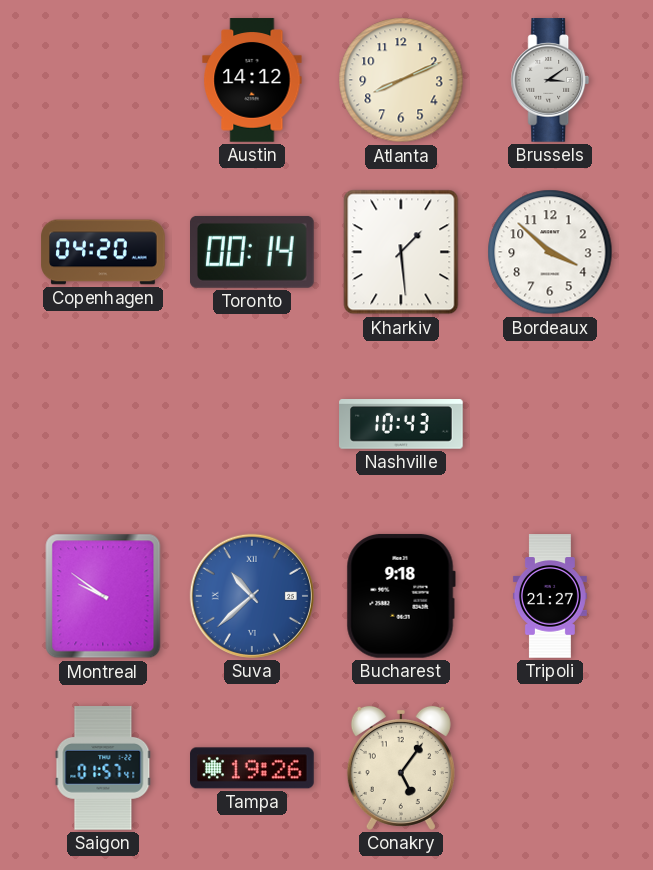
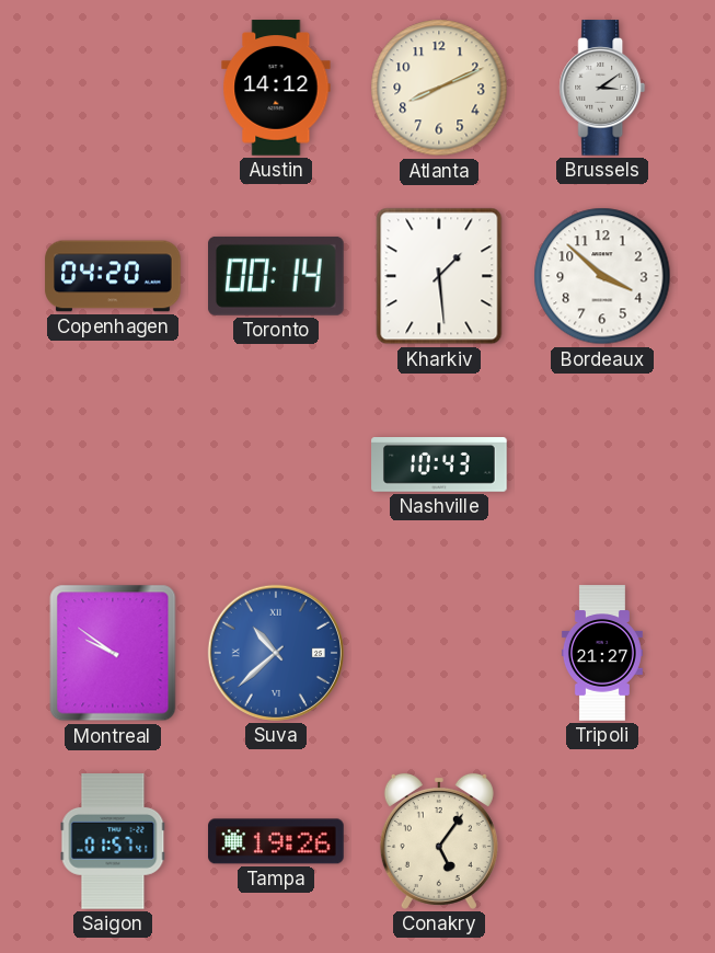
Bucharest: 9:18 -> none
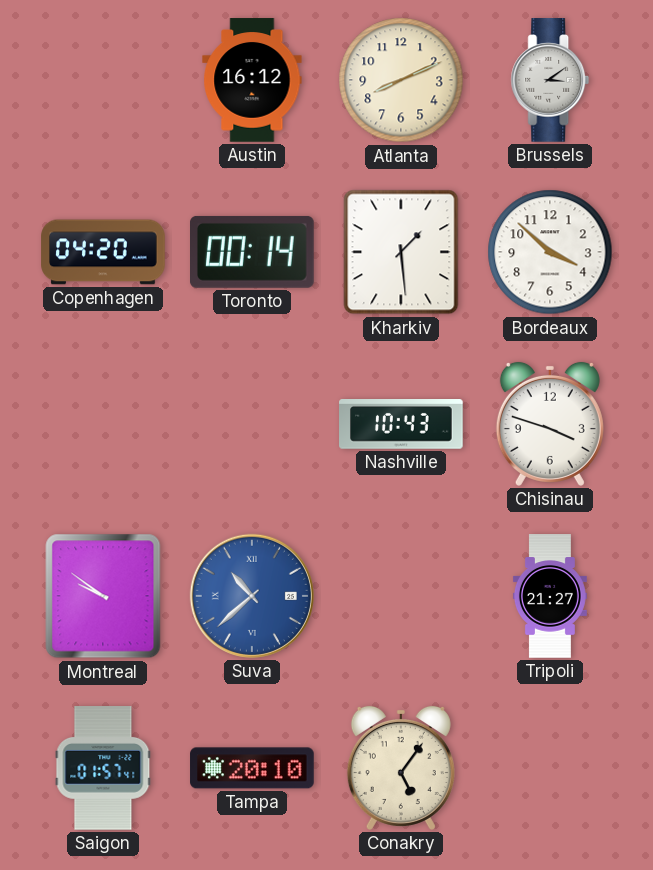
Austin: 14:12 -> 16:12
Chisinau: none -> 3:48
Tampa: 19:26 -> 20:10
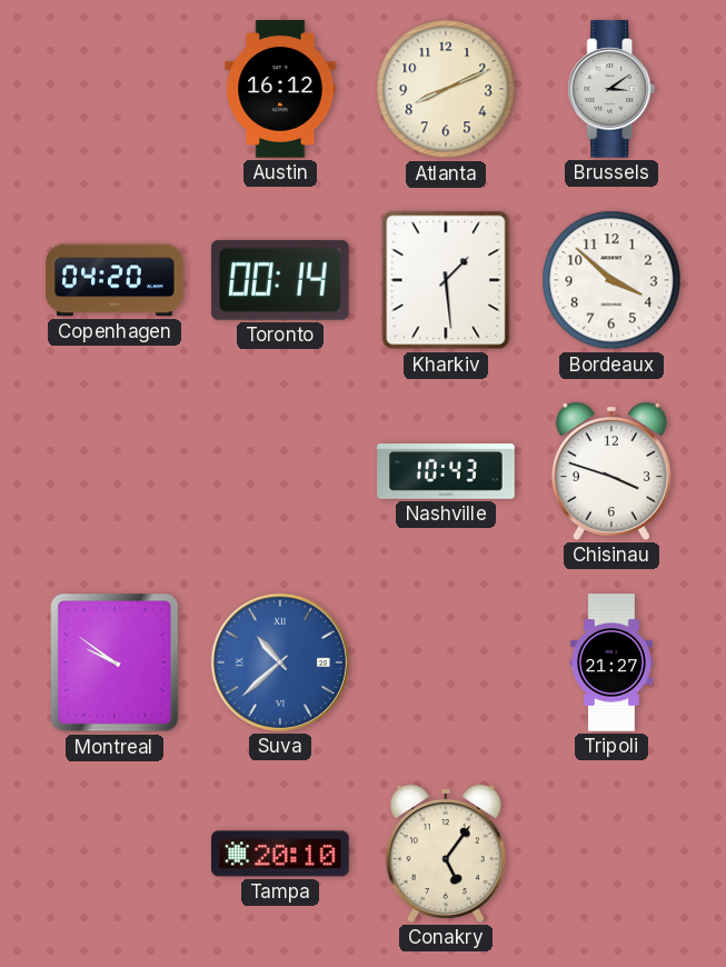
Saigon: 01:57 -> none
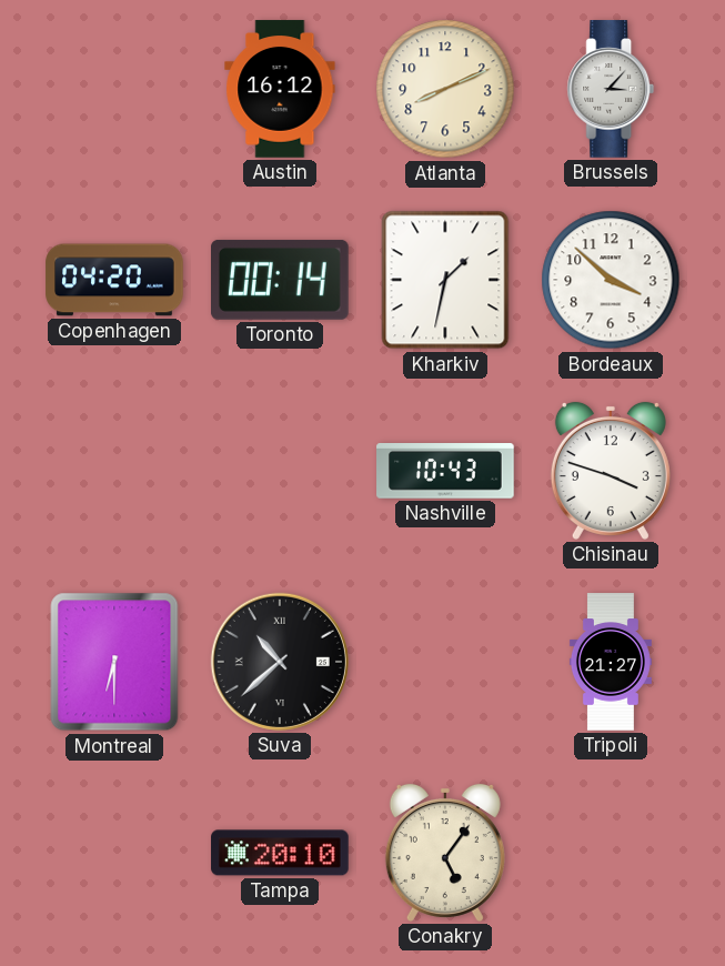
Brussels: 3:09 -> 3:07
Kharkiv: 1:29 -> 1:32
Montreal: 9:51 -> 6:30
Suva dial: blue -> black
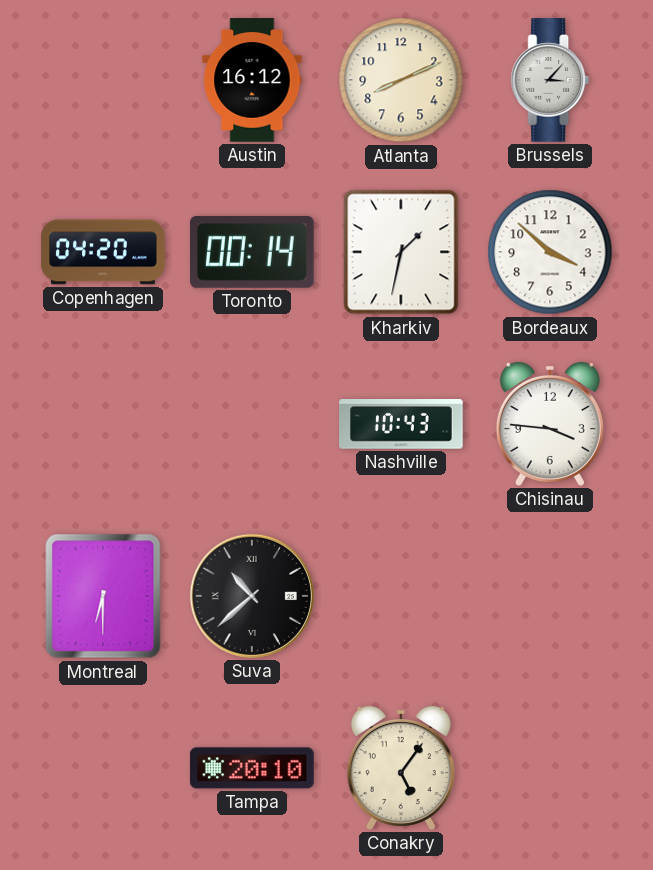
Chisinau: 3:48 -> 3:46
Tripoli: 21:27 -> none
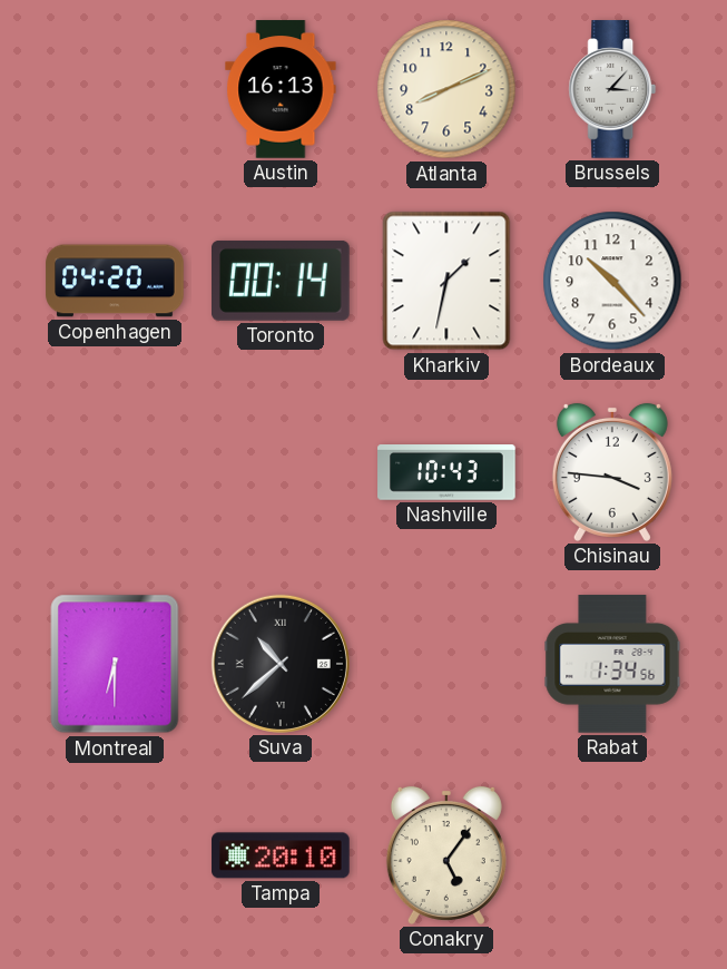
Austin: 16:12 -> 16:13
Bordeaux: 3:52 -> 10:23
Rabat: none -> 1:34
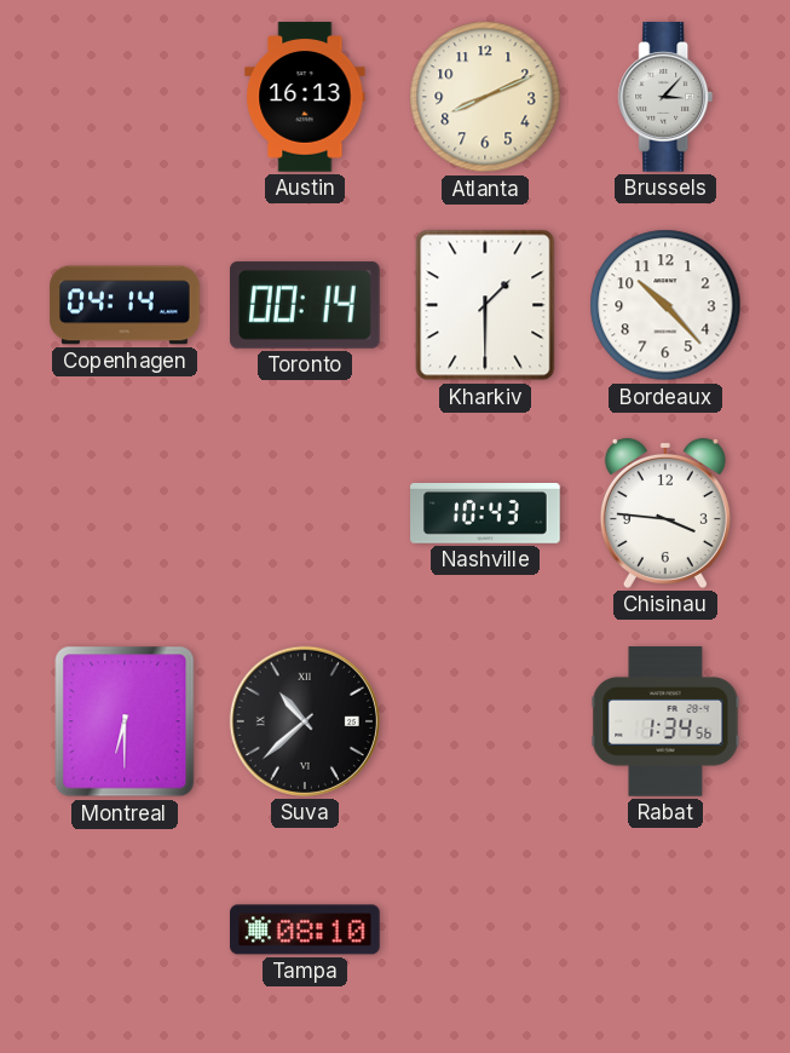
Copenhagen: 04:20 -> 04:14
Kharkiv: 1:32 -> 1:30
Tampa: 20:10 -> 08:10
Conakry: 5:06 -> none
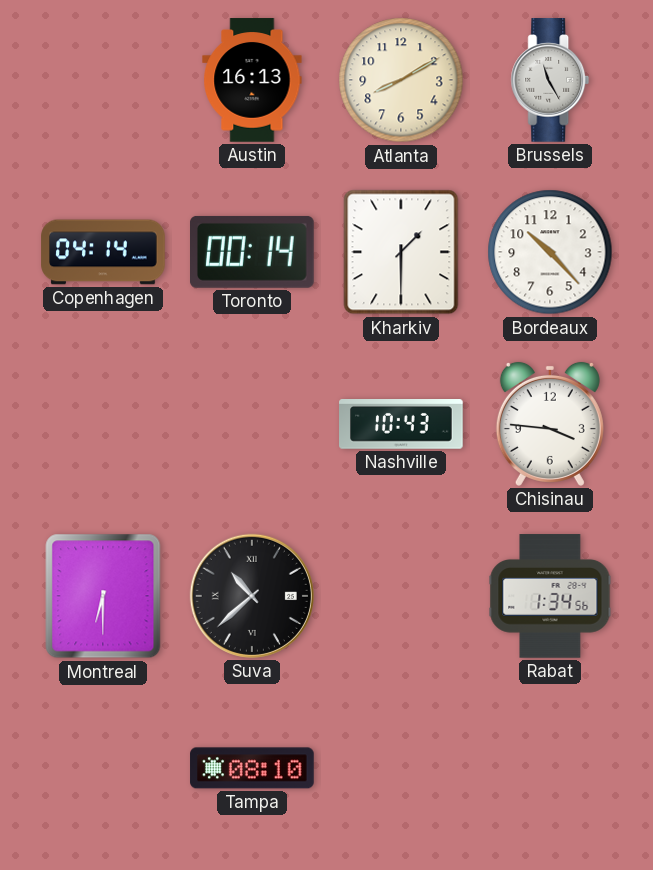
Atlanta: 8:11 -> 8:10
Brussels: 3:07 -> 11:25
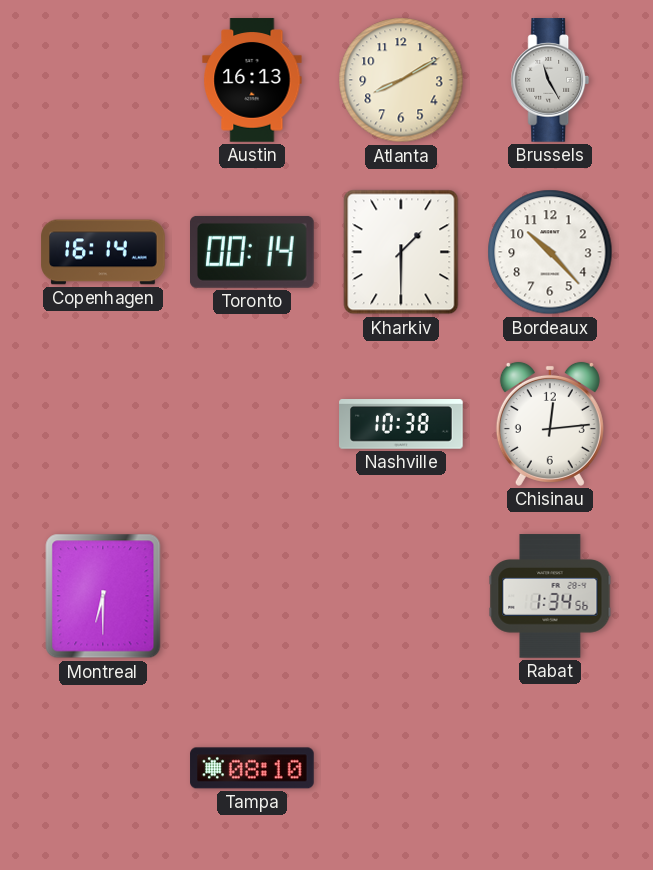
Copenhagen: 04:14 -> 16:14
Nashville: 10:43 -> 10:38
Chisinau: 3:46 -> 12:14
Suva: 10:38 -> none
